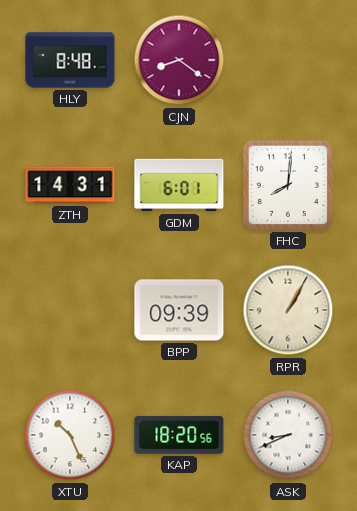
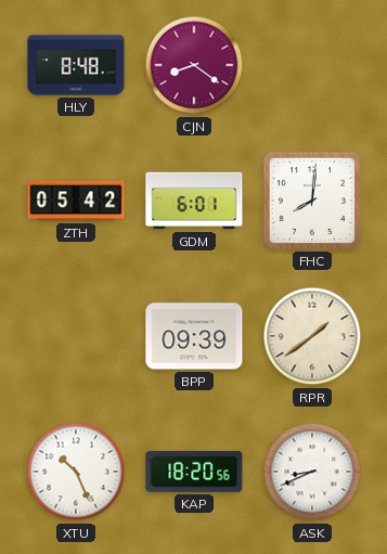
ZTH: 14:31 -> 05:42
RPR: 1:05 -> 1:39
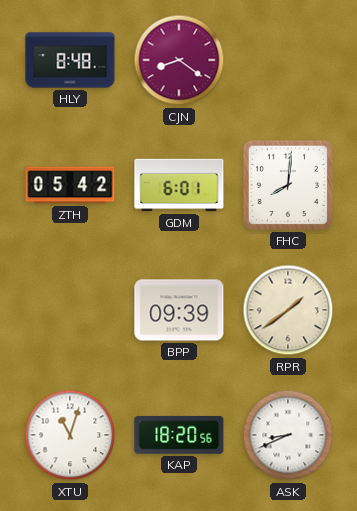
XTU: 10:26 -> 11:03
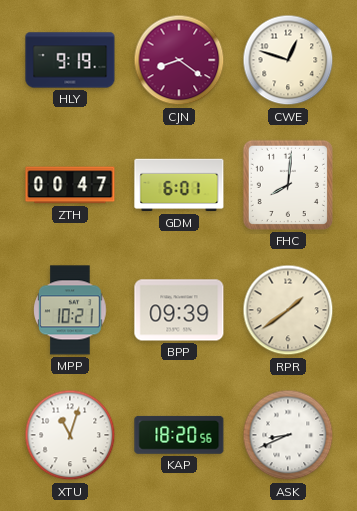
HLY: 8:48 -> 9:19
CWE: none -> 12:48
ZTH: 05:42 -> 00:47
MPP: none -> 10:21
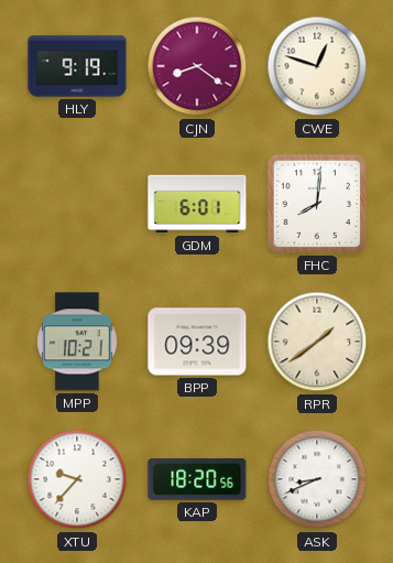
ZTH: 00:47 -> none
XTU: 11:03 -> 9:37
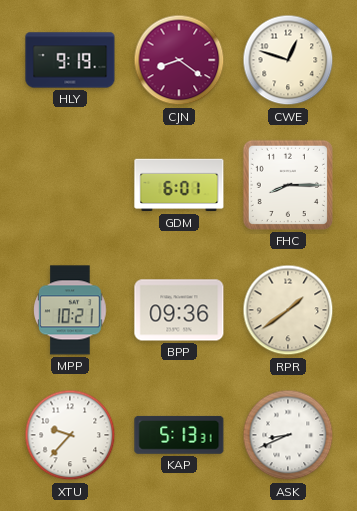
FHC: 8:01 -> 8:15
BPP: 09:39 -> 09:36
KAP: 18:20 -> 5:13
